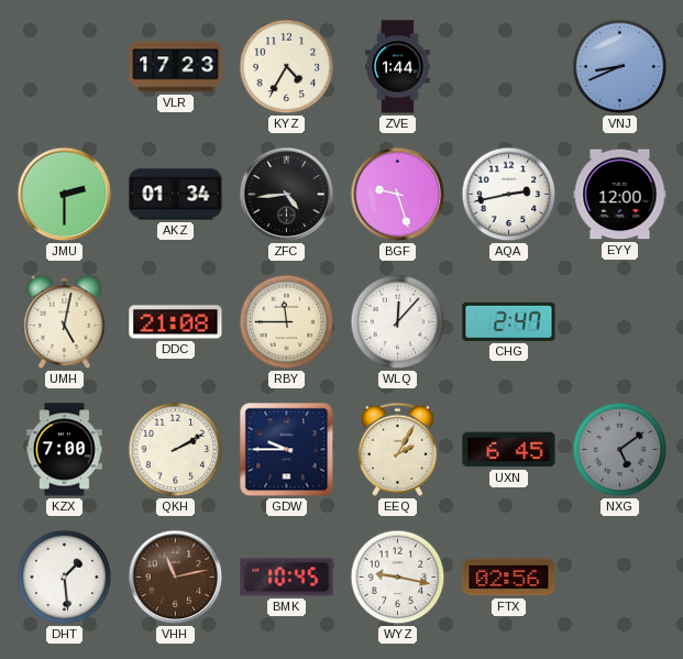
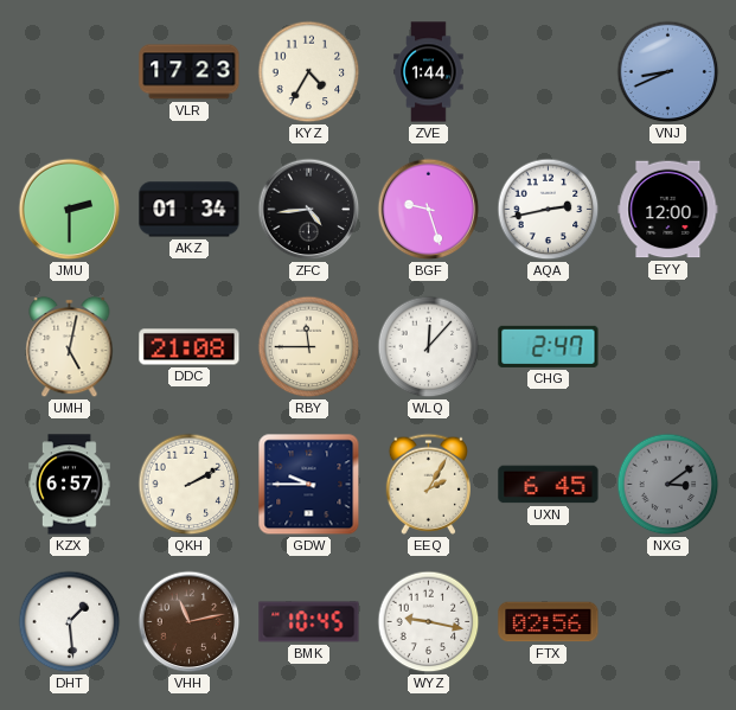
KZX: 7:00 -> 6:57
NXG: 5:09 -> 3:09
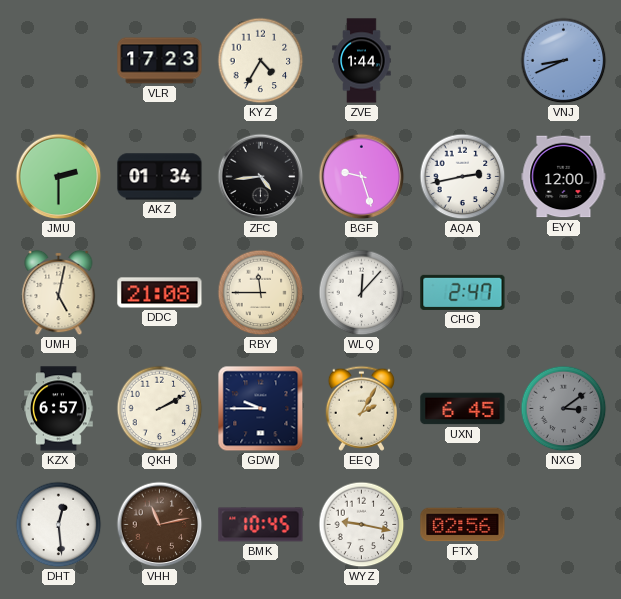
DHT: 1:29 -> 12:29
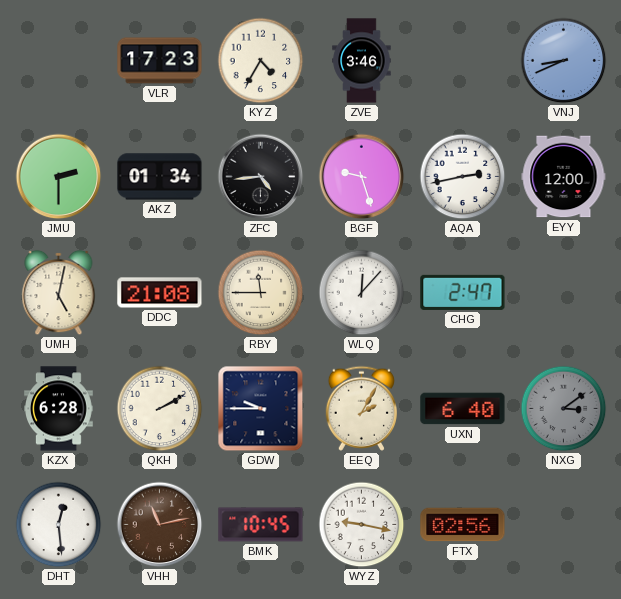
ZVE: 1:44 -> 3:46
KZX: 6:57 -> 6:28
UXN: 6:45 -> 6:40
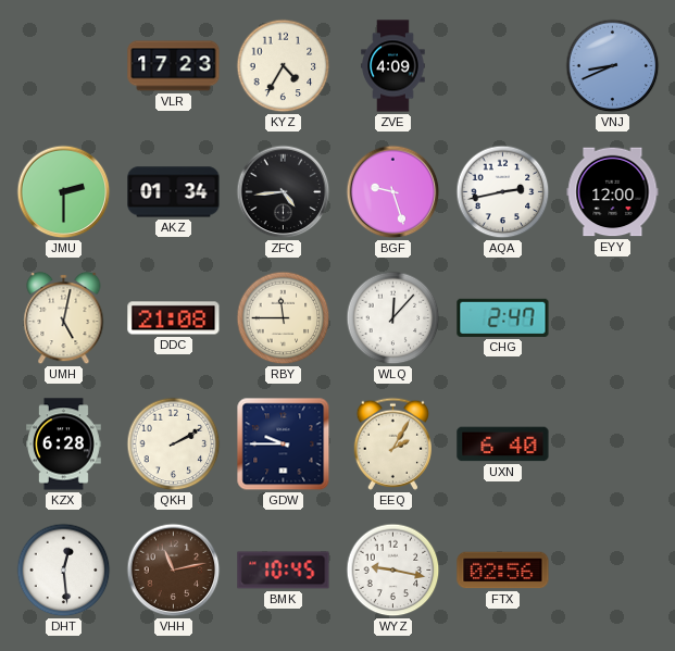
ZVE: 3:46 -> 4:09
NXG: 3:09 -> none
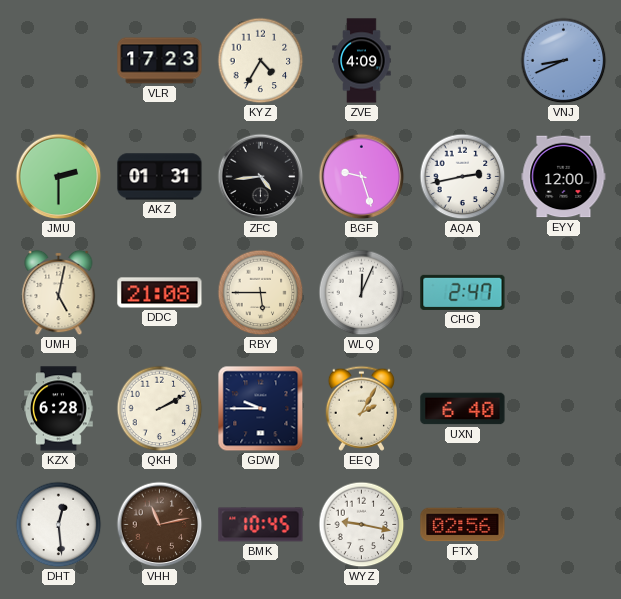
AKZ: 01:34 -> 01:31
RBY: 11:45 -> 5:45
WLQ: 12:07 -> 12:04
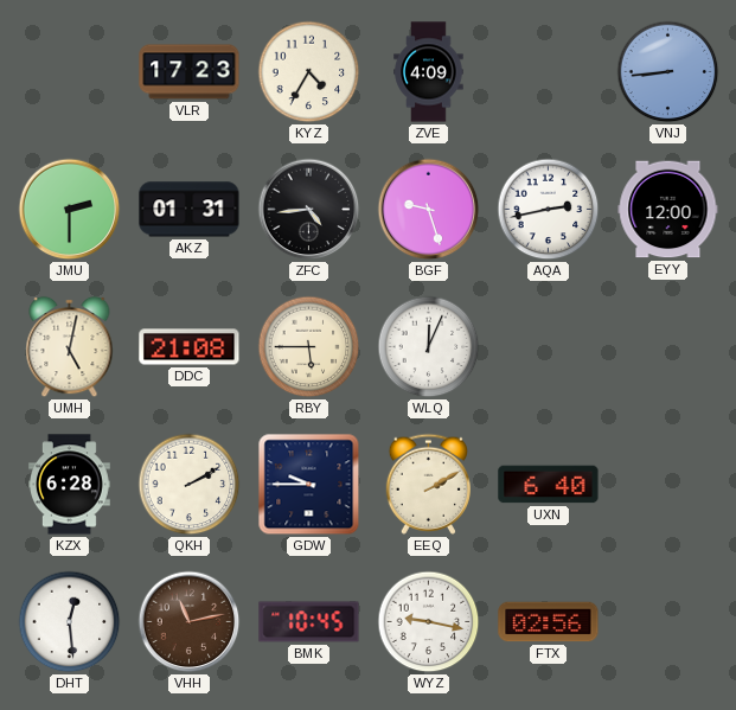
VNJ: 8:41 -> 8:44
CHG: 2:47 -> none
EEQ: 2:05 -> 2:10
